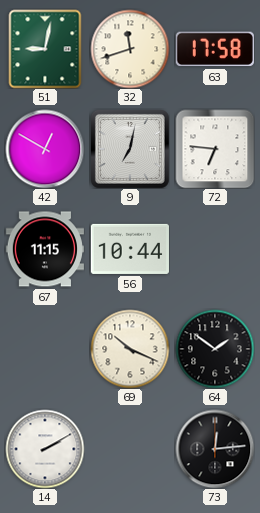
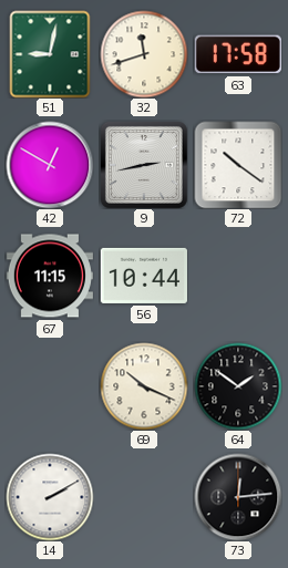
9: 7:02 -> 2:43
72: 6:46 -> 10:21
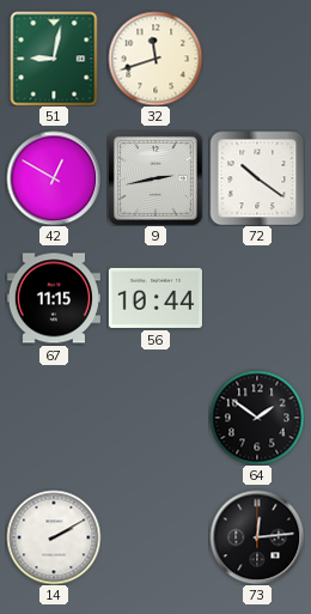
63: 17:58 -> none
69: 10:19 -> none
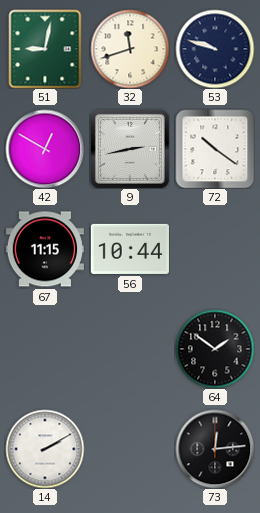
53: none -> 9:48
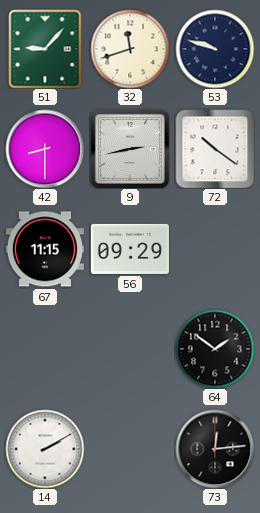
51: 9:02 -> 9:07
42: 12:50 -> 8:30
56: 10:44 -> 09:29
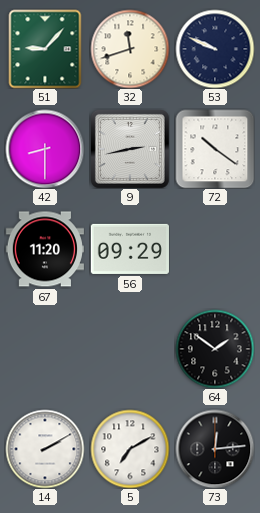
53: 9:48 -> 9:49
67: 11:15 -> 11:20
5: none -> 7:10
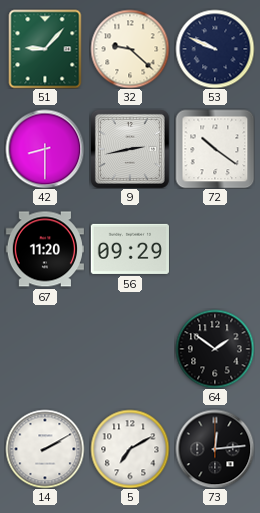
32: 11:42 -> 9:22
